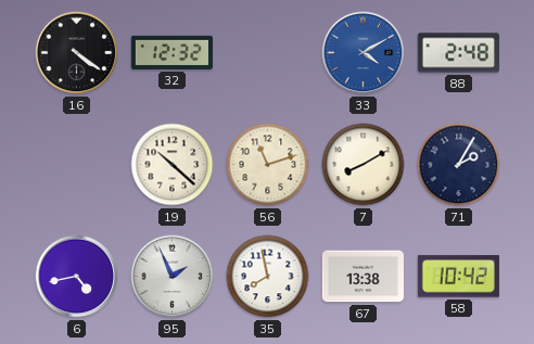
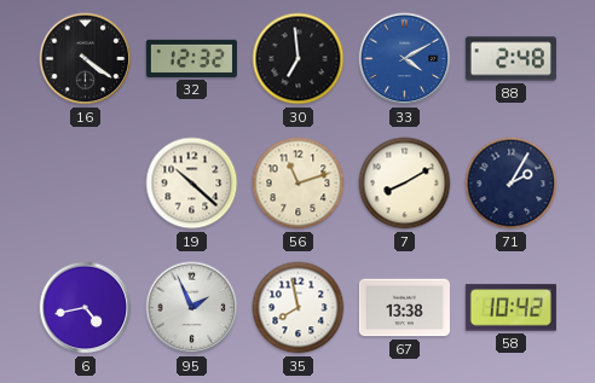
30: none -> 6:59
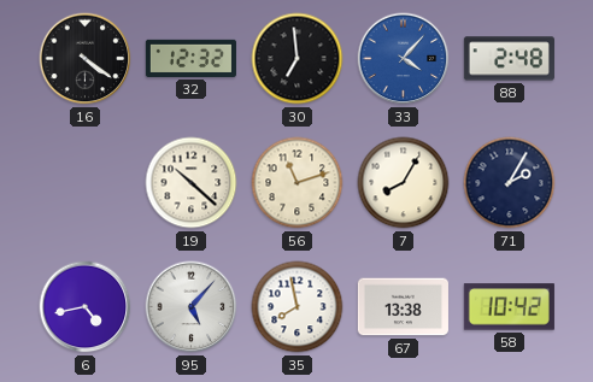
33: 4:10 -> 4:07
7: 8:10 -> 8:05
95: 1:56 -> 5:07
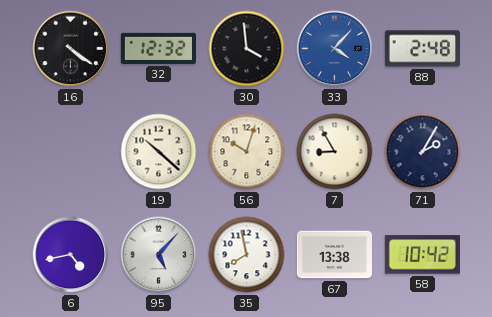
30: 6:59 -> 3:59
56: 11:12 -> 10:03
7: 8:05 -> 8:55
